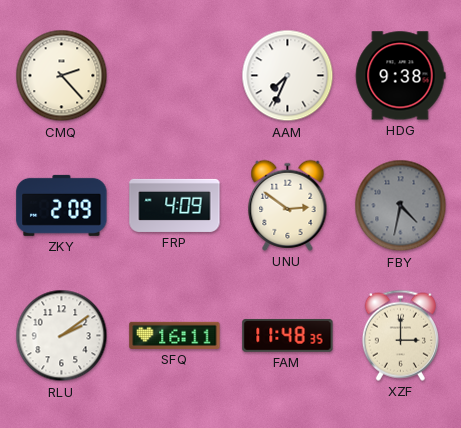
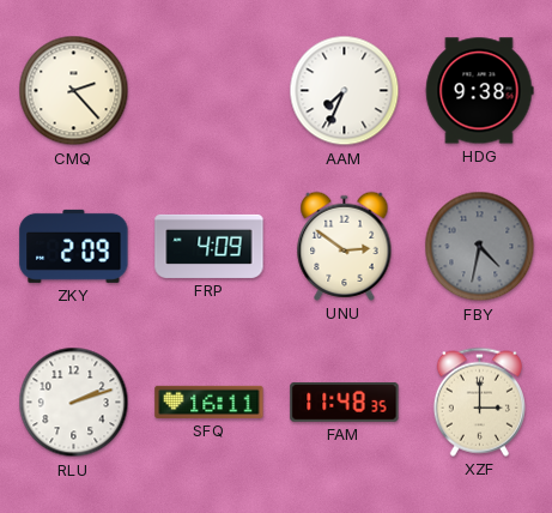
RLU: 2:09 -> 2:12
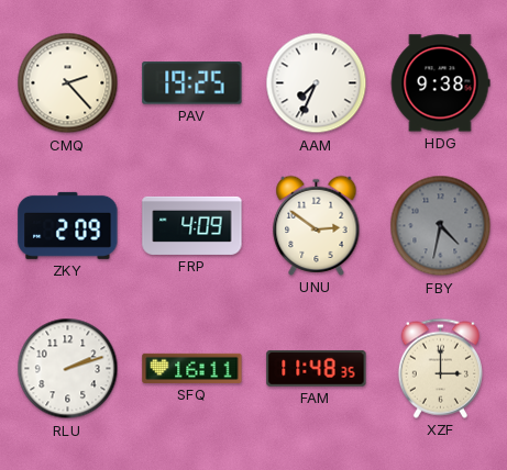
PAV: none -> 19:25
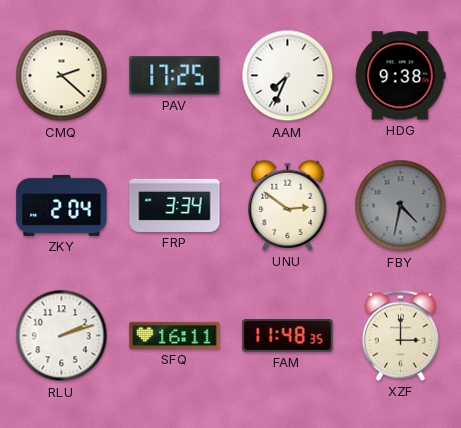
CMQ: 2:23 -> 2:22
PAV: 19:25 -> 17:25
ZKY: 2:09 -> 2:04
FRP: 4:09 -> 3:34
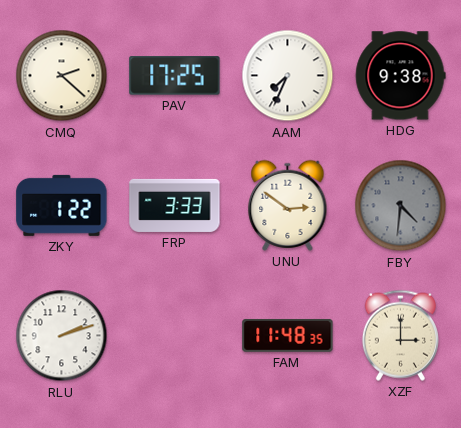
ZKY: 2:04 -> 1:22
FRP: 3:34 -> 3:33
FBY: 4:32 -> 4:31
SFQ: 16:11 -> none
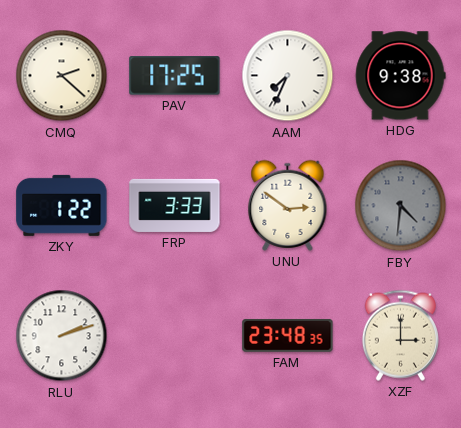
FAM: 11:48 -> 23:48
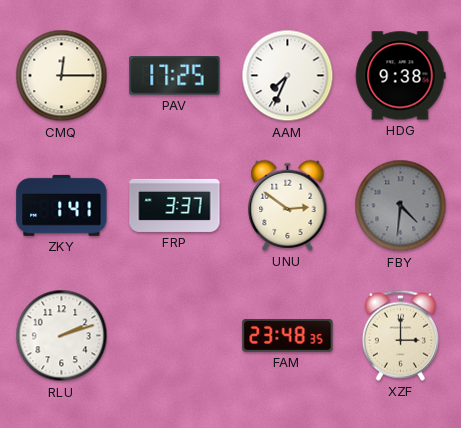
CMQ: 2:22 -> 12:15
ZKY: 1:22 -> 1:41
FRP: 3:33 -> 3:37
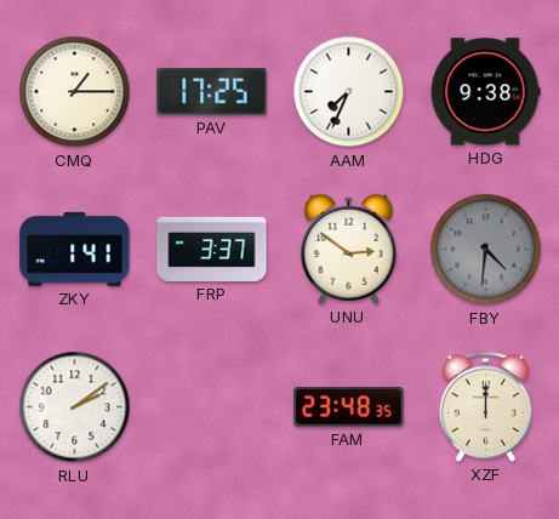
CMQ: 12:15 -> 1:15
RLU: 2:12 -> 2:09
XZF: 3:00 -> 12:00
